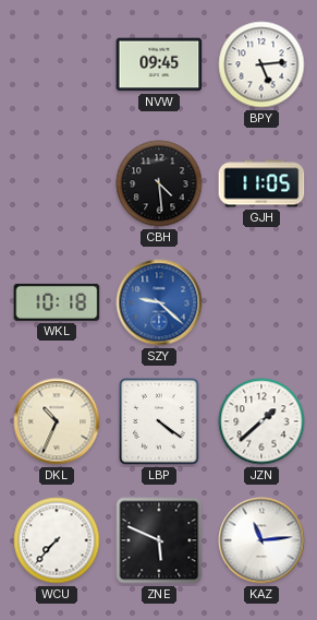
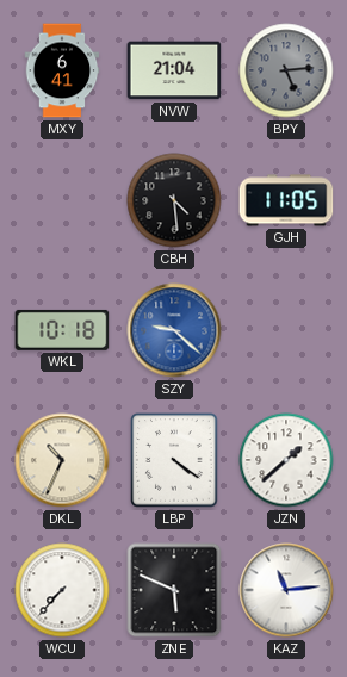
MXY: none -> 6:41
NVW: 09:45 -> 21:04
BPY dial: white -> grey
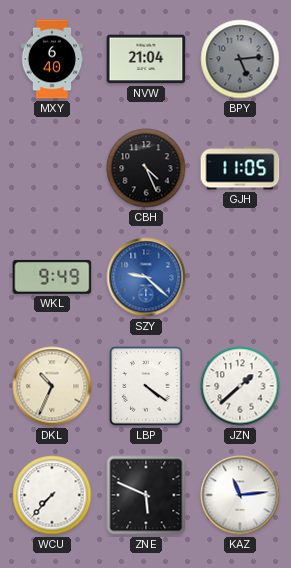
MXY: 6:41 -> 6:40
CBH: 4:29 -> 4:26
WKL: 10:18 -> 9:49
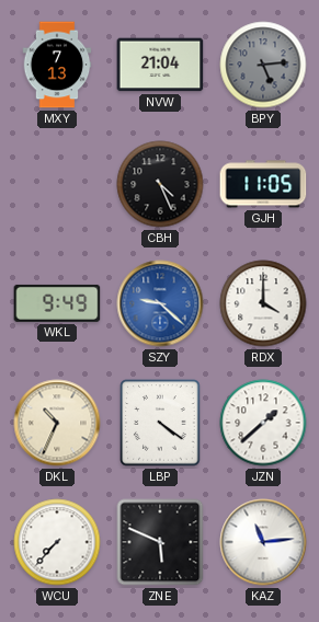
MXY: 6:40 -> 7:13
RDX: none -> 4:00
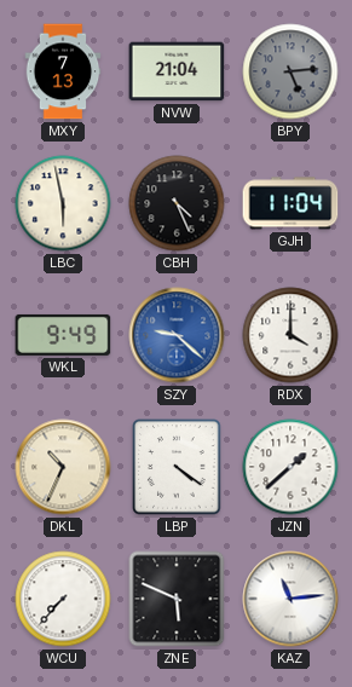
LBC: none -> 5:58
GJH: 11:05 -> 11:04
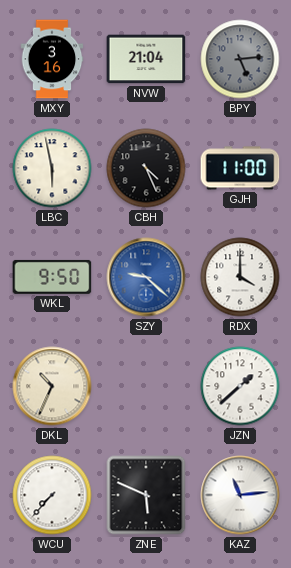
MXY: 7:13 -> 3:16
GJH: 11:04 -> 11:00
WKL: 9:49 -> 9:50
LBP: 4:21 -> none
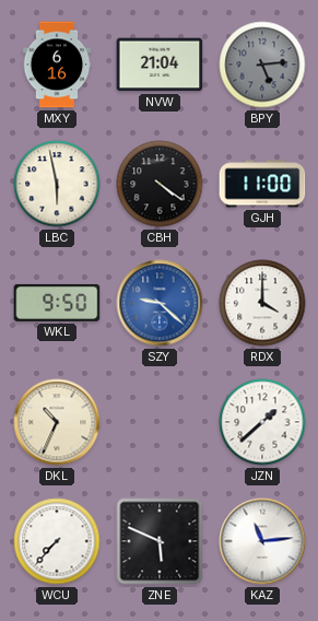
MXY: 3:16 -> 6:16
CBH: 4:26 -> 4:21
